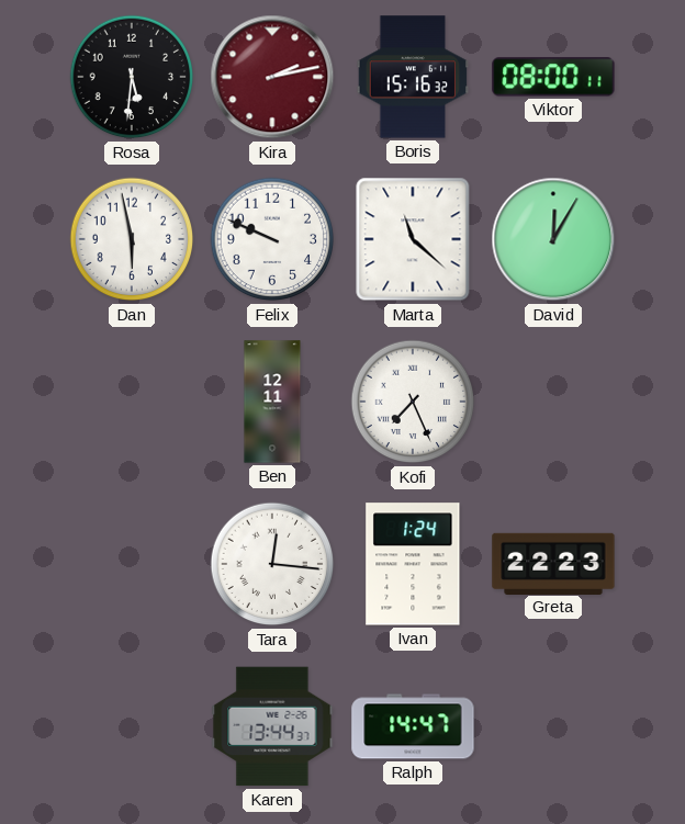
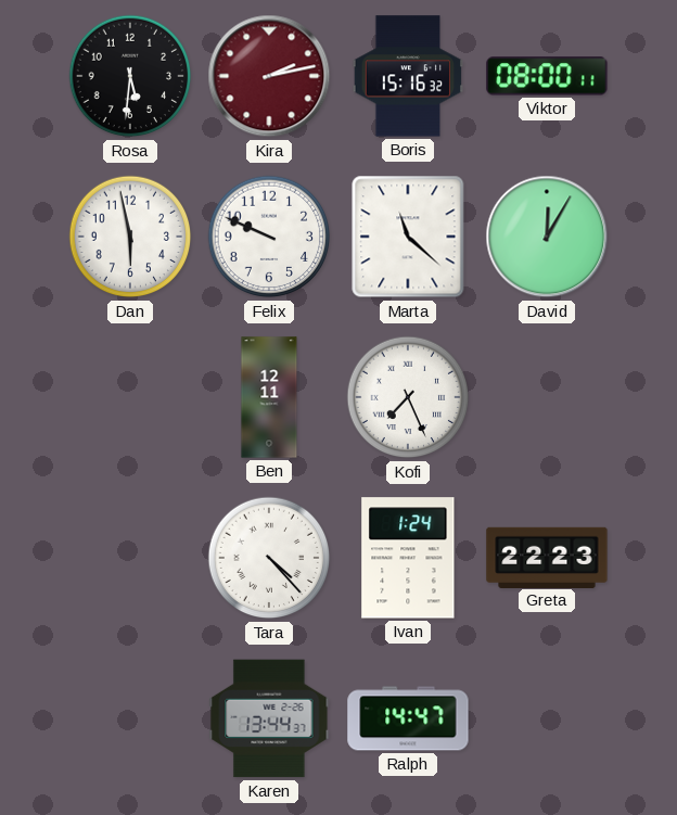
Tara: 12:16 -> 4:23
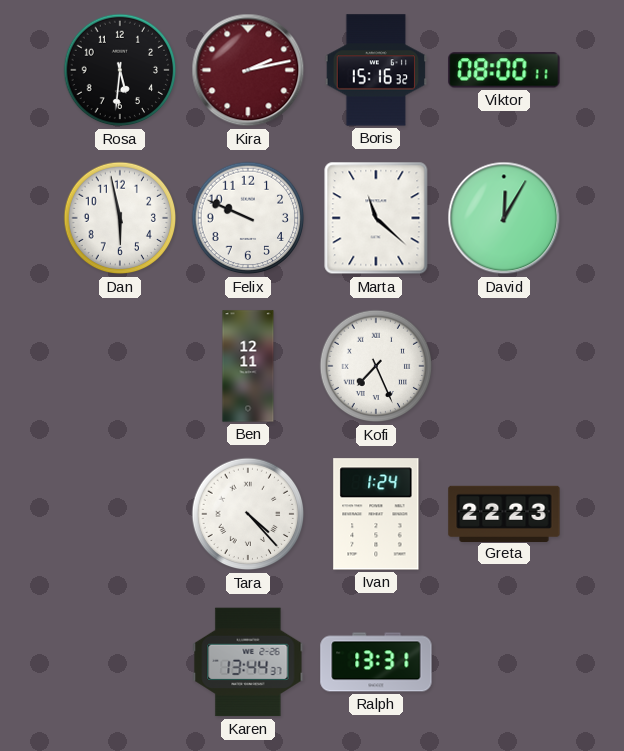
Ralph: 14:47 -> 13:31
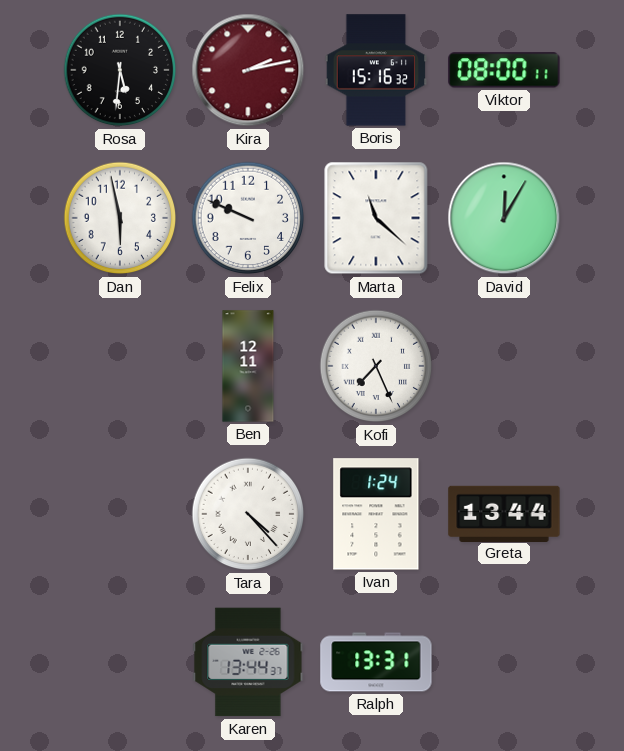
Greta: 22:23 -> 13:44
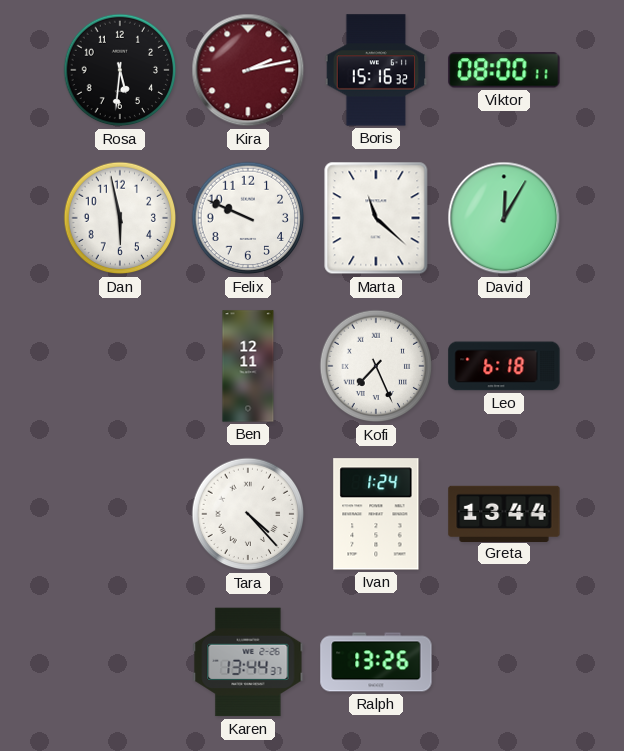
Leo: none -> 6:18
Ralph: 13:31 -> 13:26
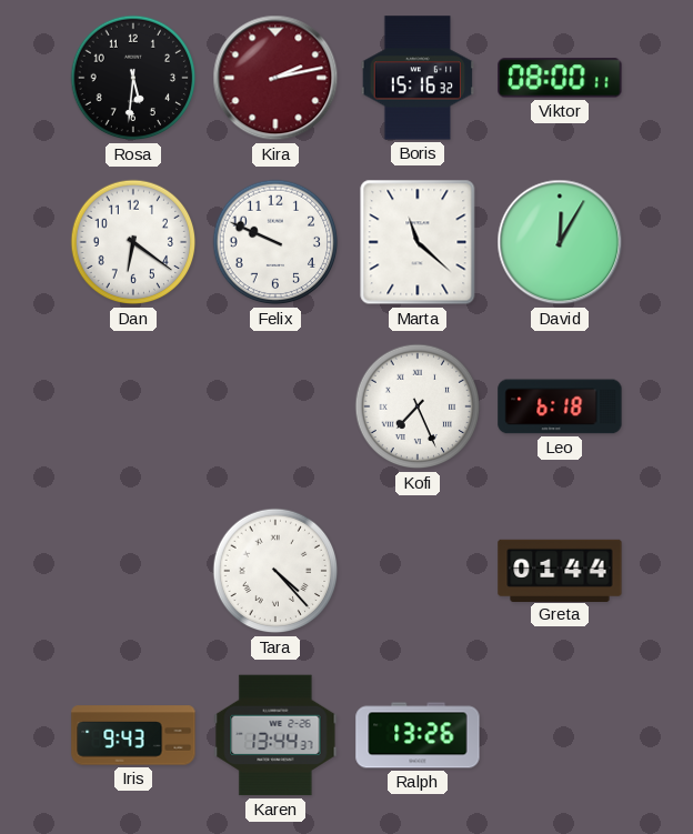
Dan: 5:58 -> 6:21
Ben: 12:11 -> none
Ivan: 1:24 -> none
Greta: 13:44 -> 01:44
Iris: none -> 9:43
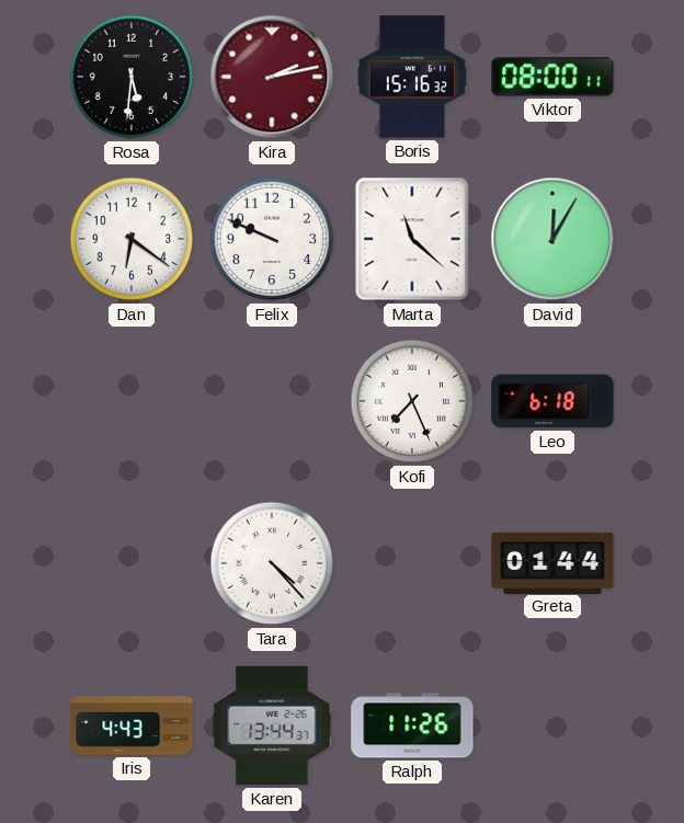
Iris: 9:43 -> 4:43
Ralph: 13:26 -> 11:26
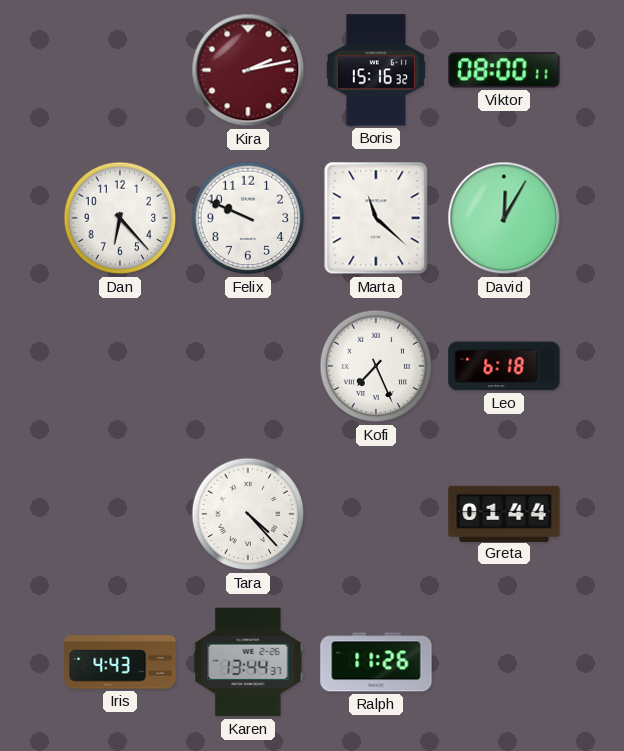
Rosa: 5:31 -> none
Dan: 6:21 -> 6:23
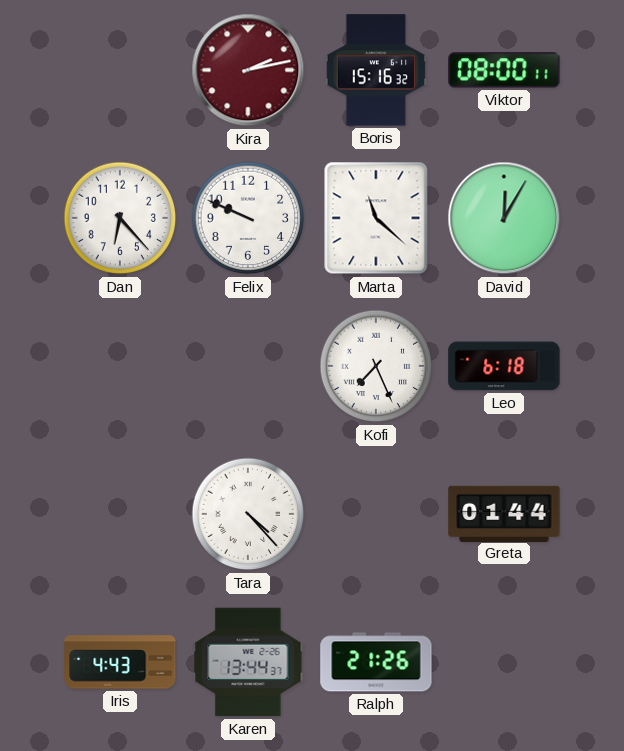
Ralph: 11:26 -> 21:26
